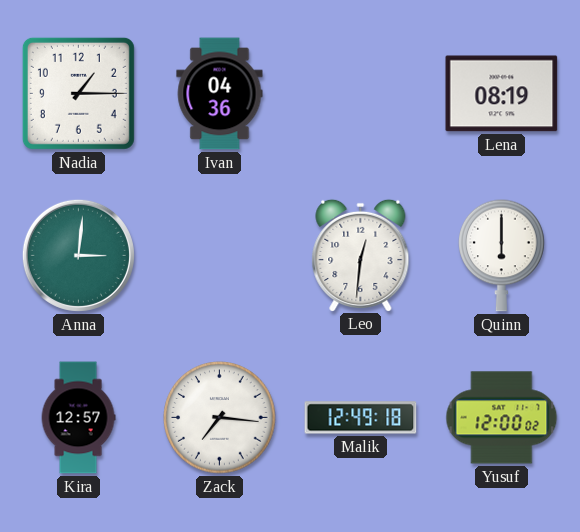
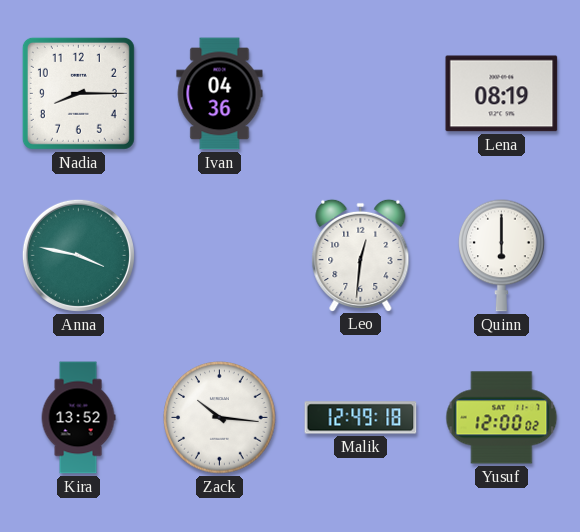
Nadia: 1:15 -> 8:15
Anna: 3:01 -> 3:47
Kira: 12:57 -> 13:52
Zack: 7:16 -> 10:16
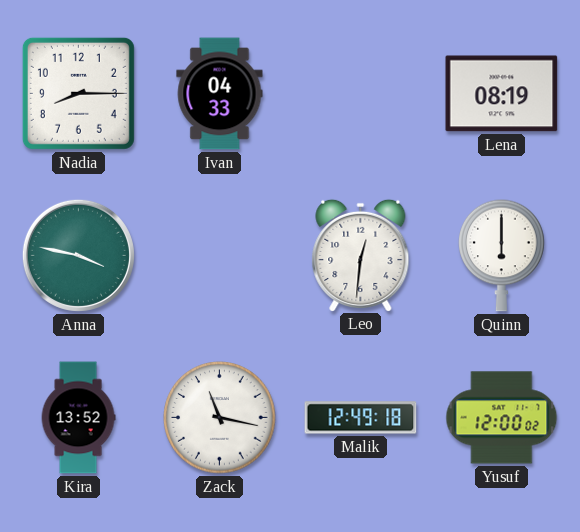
Ivan: 04:36 -> 04:33
Zack: 10:16 -> 11:17
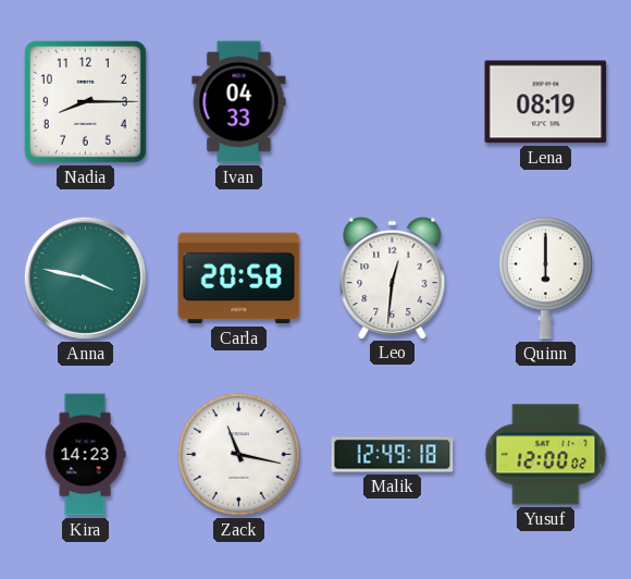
Carla: none -> 20:58
Kira: 13:52 -> 14:23
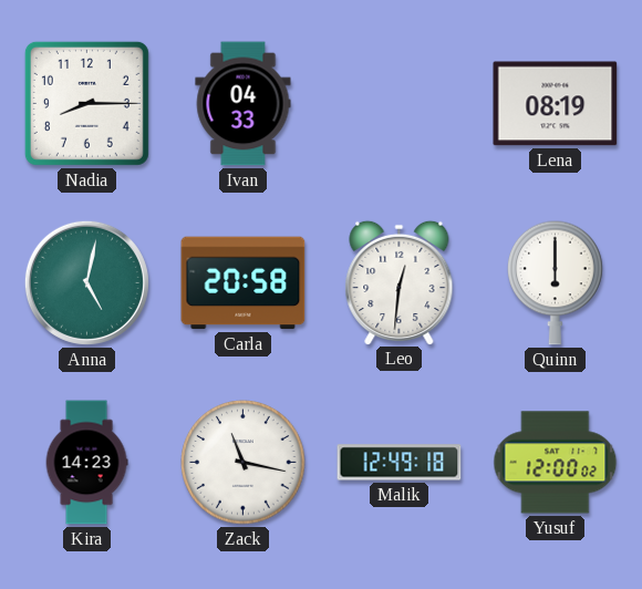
Anna: 3:47 -> 5:02
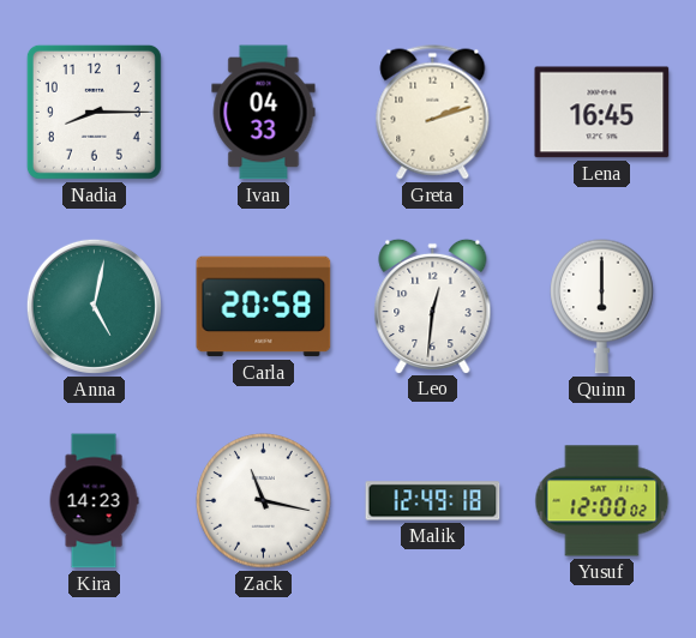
Greta: none -> 2:12
Lena: 08:19 -> 16:45
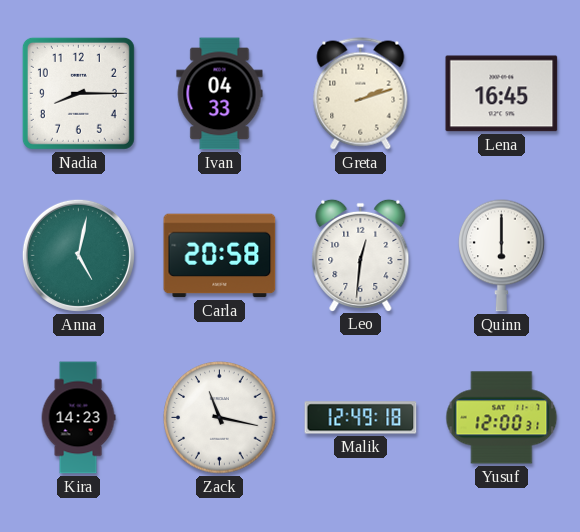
Yusuf: 12:00:02 -> 12:00:31
